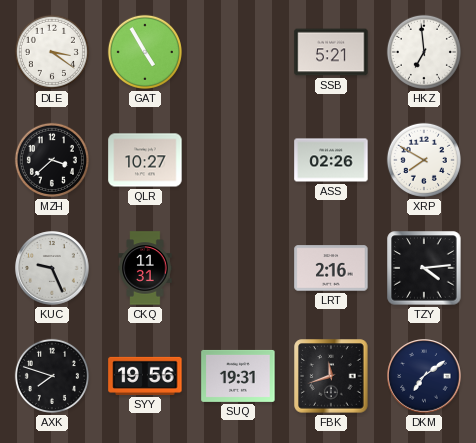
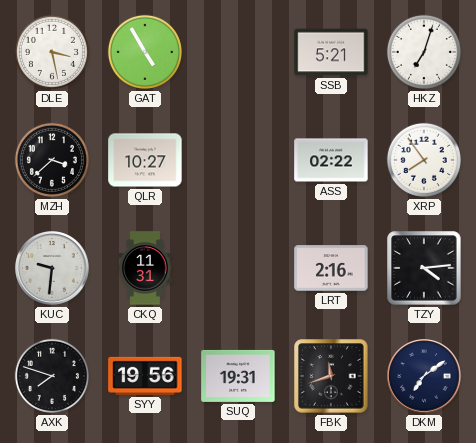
DLE: 3:21 -> 3:28
HKZ: 6:59 -> 7:03
ASS: 02:26 -> 02:22
XRP: 7:50 -> 7:54
KUC: 9:26 -> 9:31
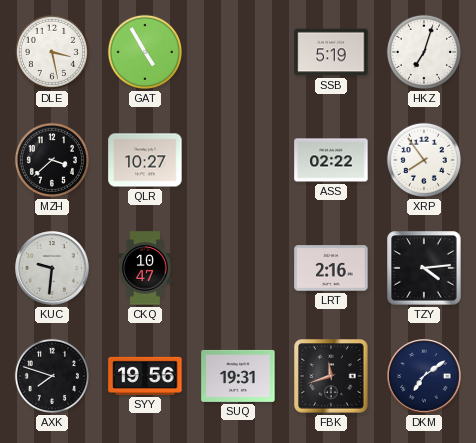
SSB: 5:21 -> 5:19
CKQ: 11:31 -> 10:47
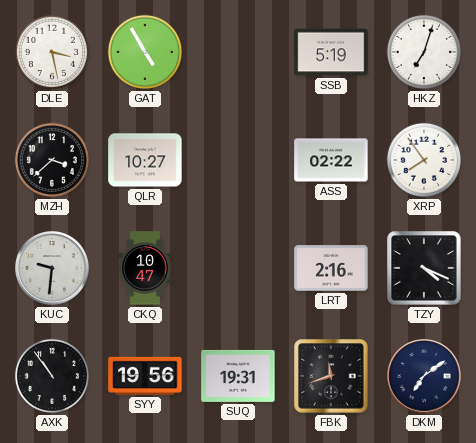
TZY: 4:14 -> 4:19
AXK: 7:48 -> 10:54
